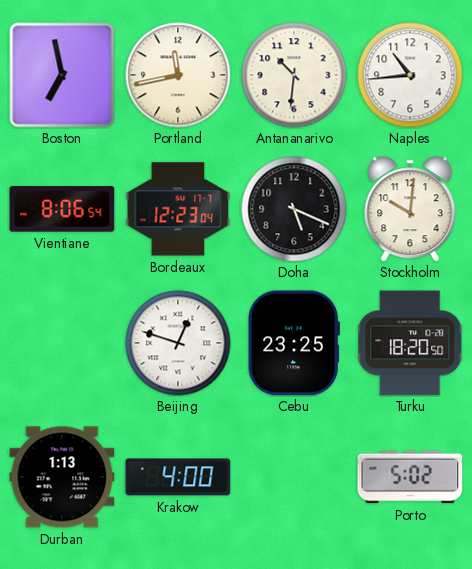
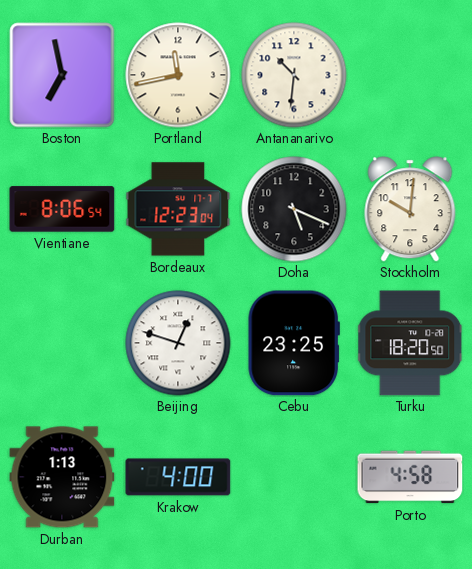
Naples: 10:44 -> none
Porto: 5:02 -> 4:58
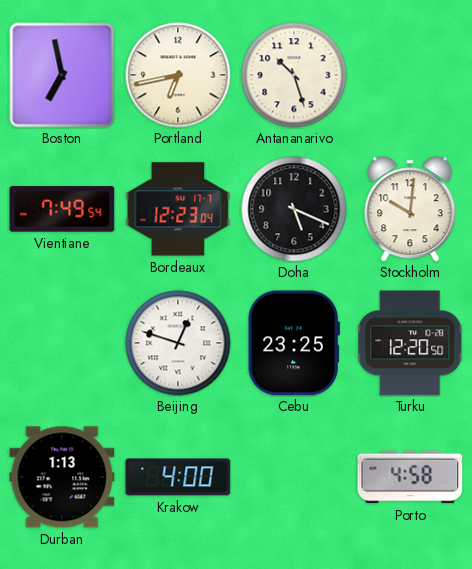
Portland: 11:43 -> 6:43
Antananarivo: 10:31 -> 10:27
Vientiane: 8:06 -> 7:49
Turku: 18:20 -> 12:20
